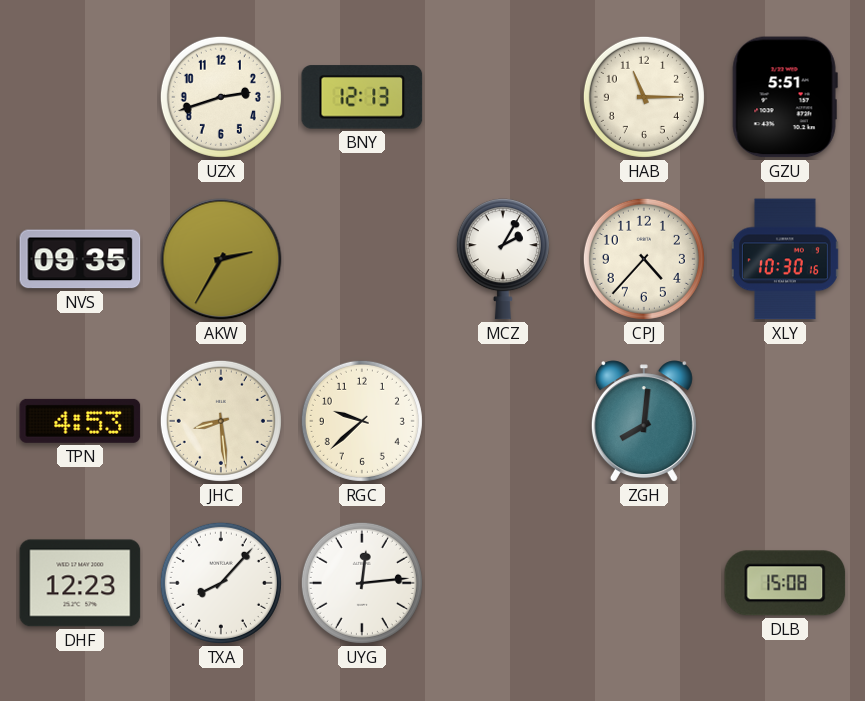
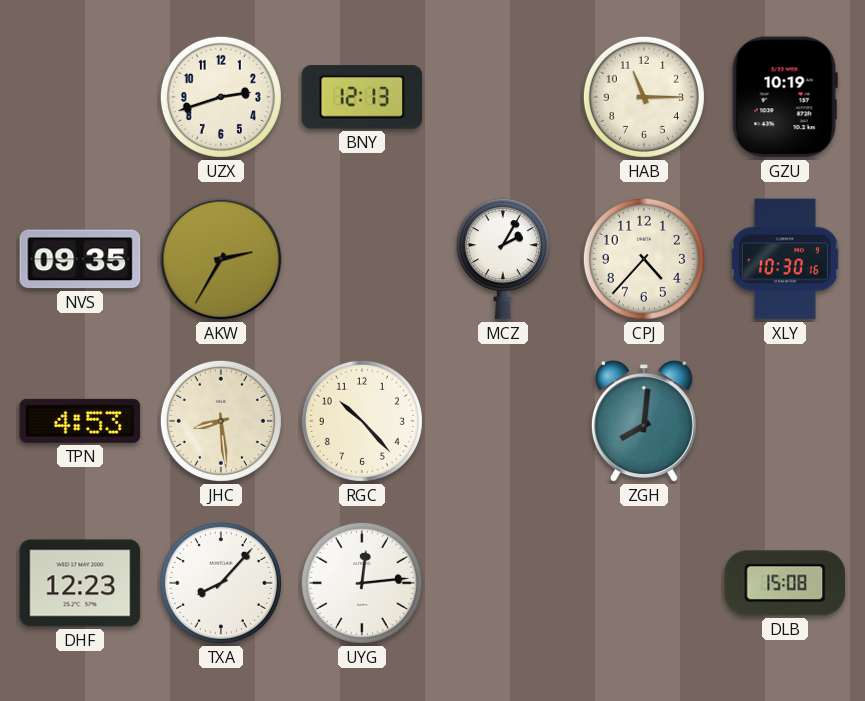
GZU: 5:51 -> 10:19
RGC: 9:38 -> 10:23
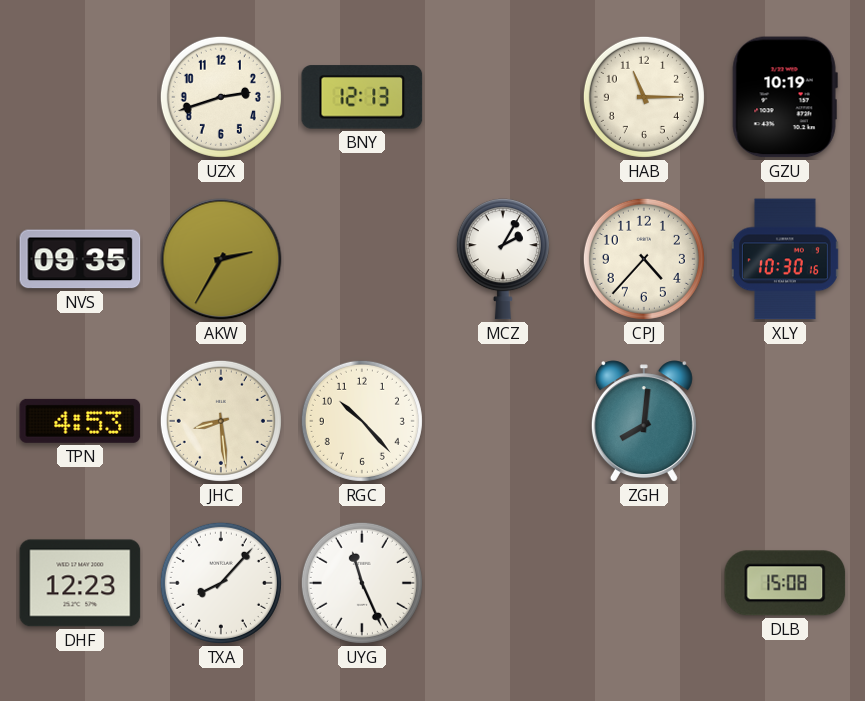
UYG: 12:14 -> 11:26
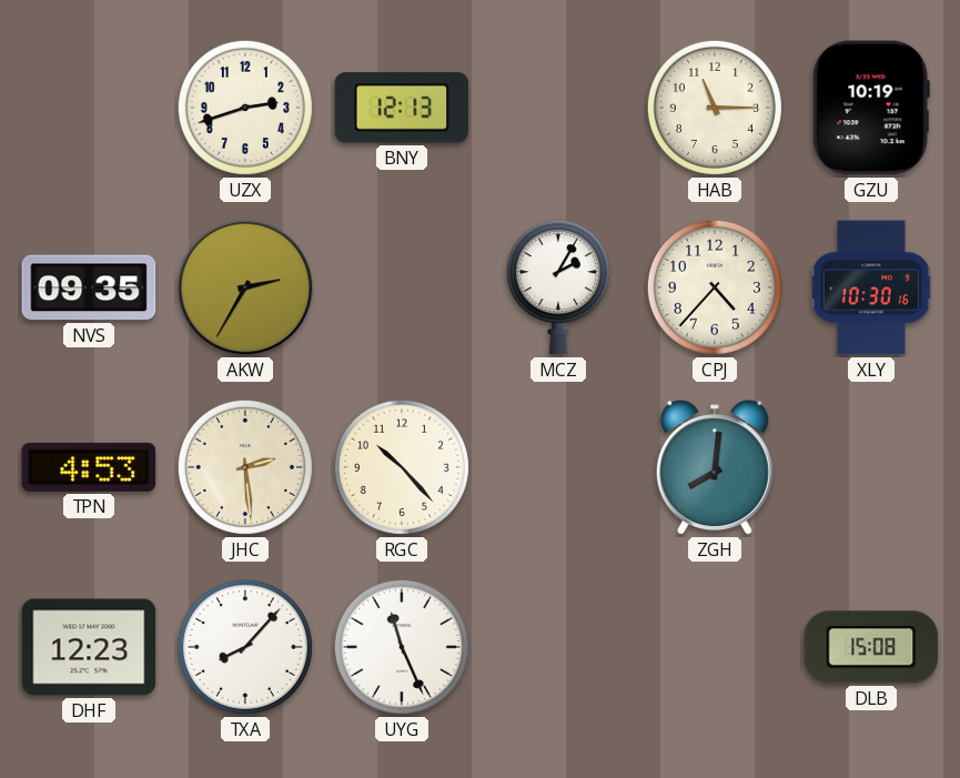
JHC: 8:29 -> 2:29
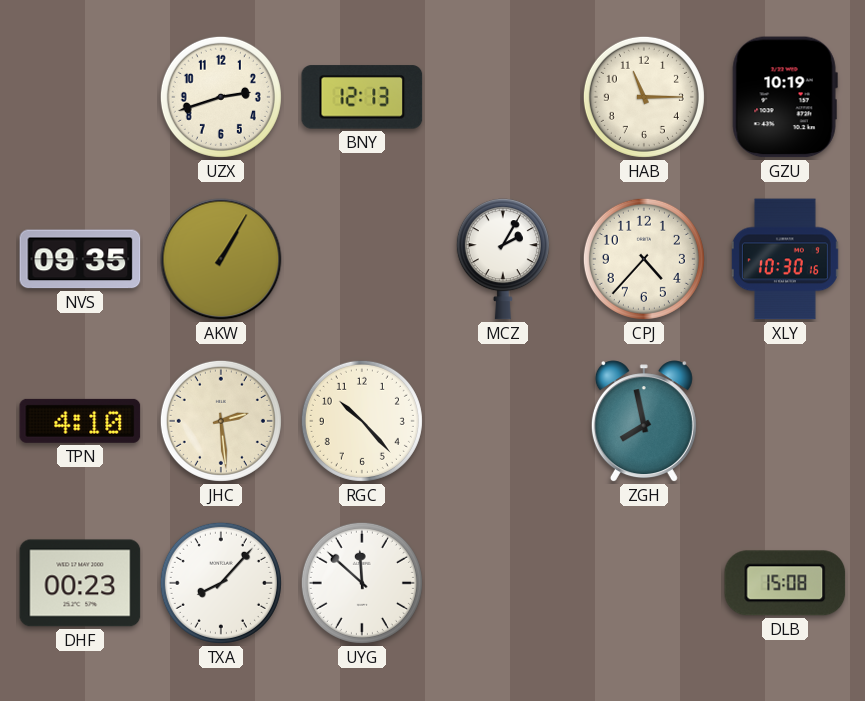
AKW: 2:35 -> 1:05
TPN: 4:53 -> 4:10
ZGH: 8:01 -> 7:58
DHF: 12:23 -> 00:23
UYG: 11:26 -> 11:52
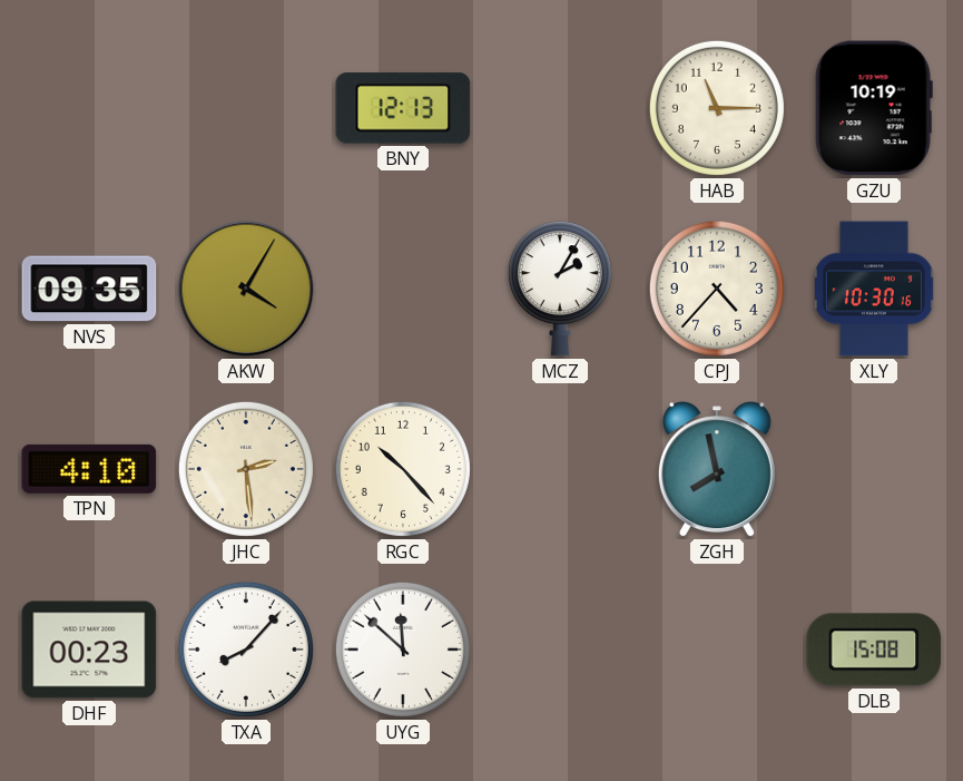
UZX: 2:42 -> none
AKW: 1:05 -> 4:05
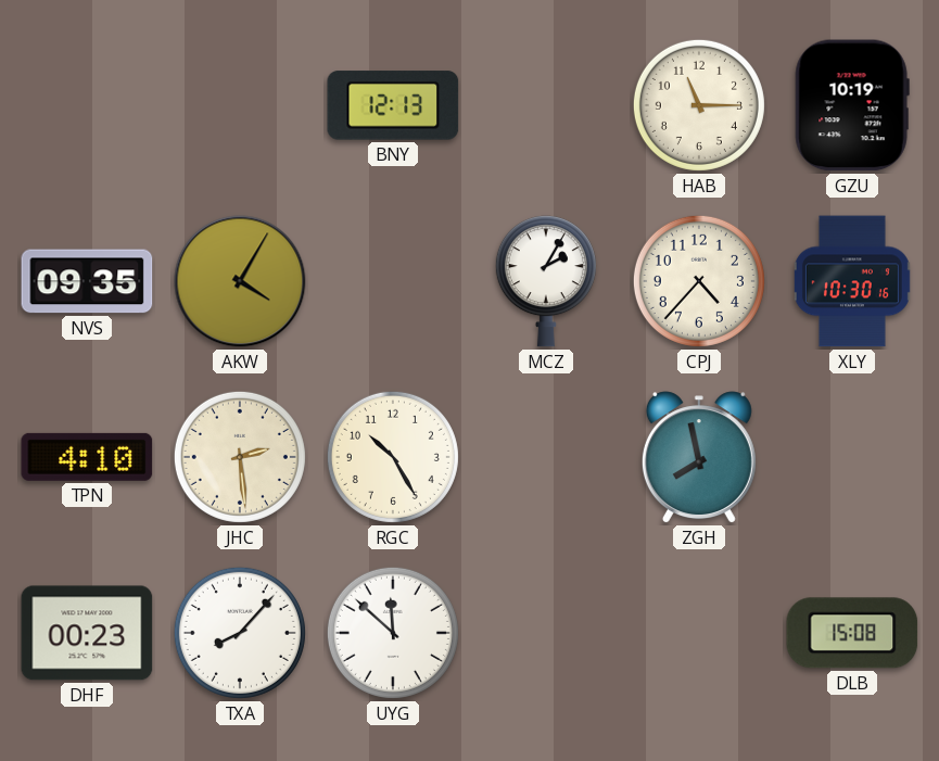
RGC: 10:23 -> 10:25
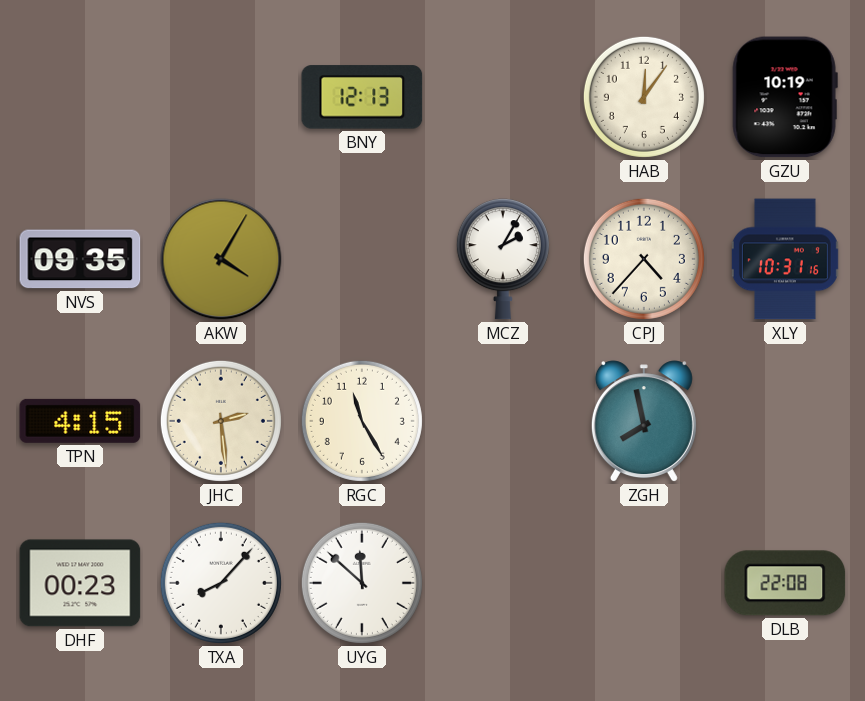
HAB: 11:15 -> 12:06
XLY: 10:30 -> 10:31
TPN: 4:10 -> 4:15
RGC: 10:25 -> 11:25
DLB: 15:08 -> 22:08
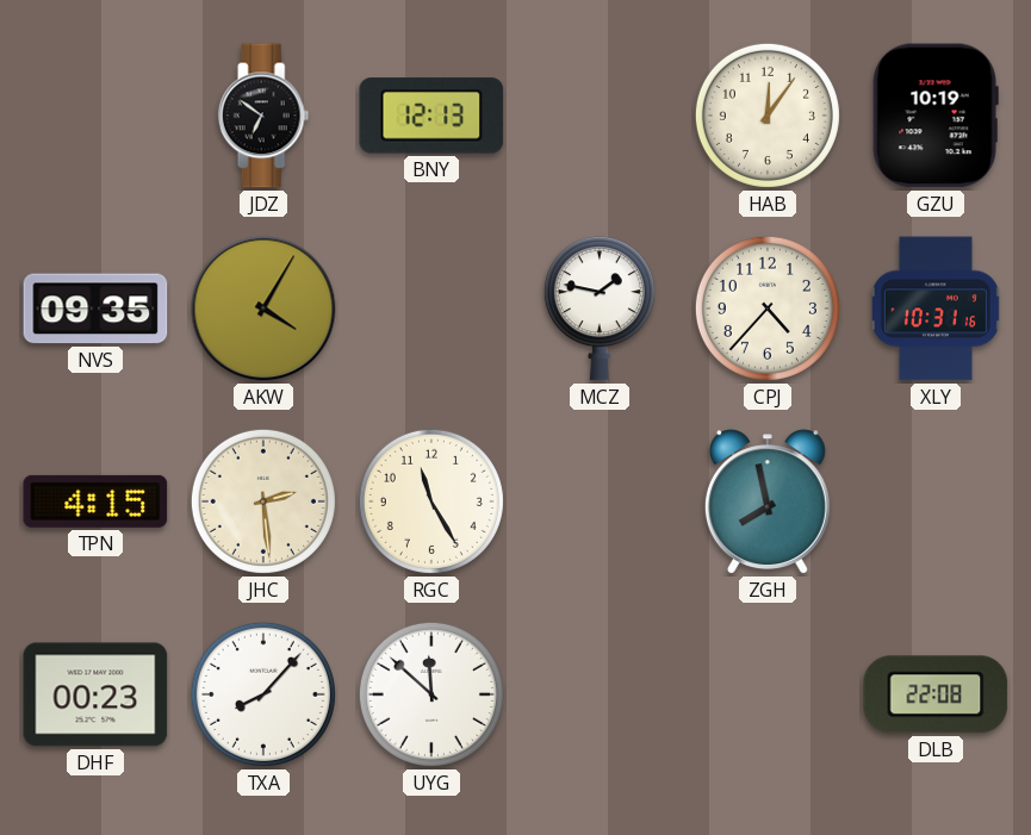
JDZ: none -> 6:51
MCZ: 2:05 -> 1:47
